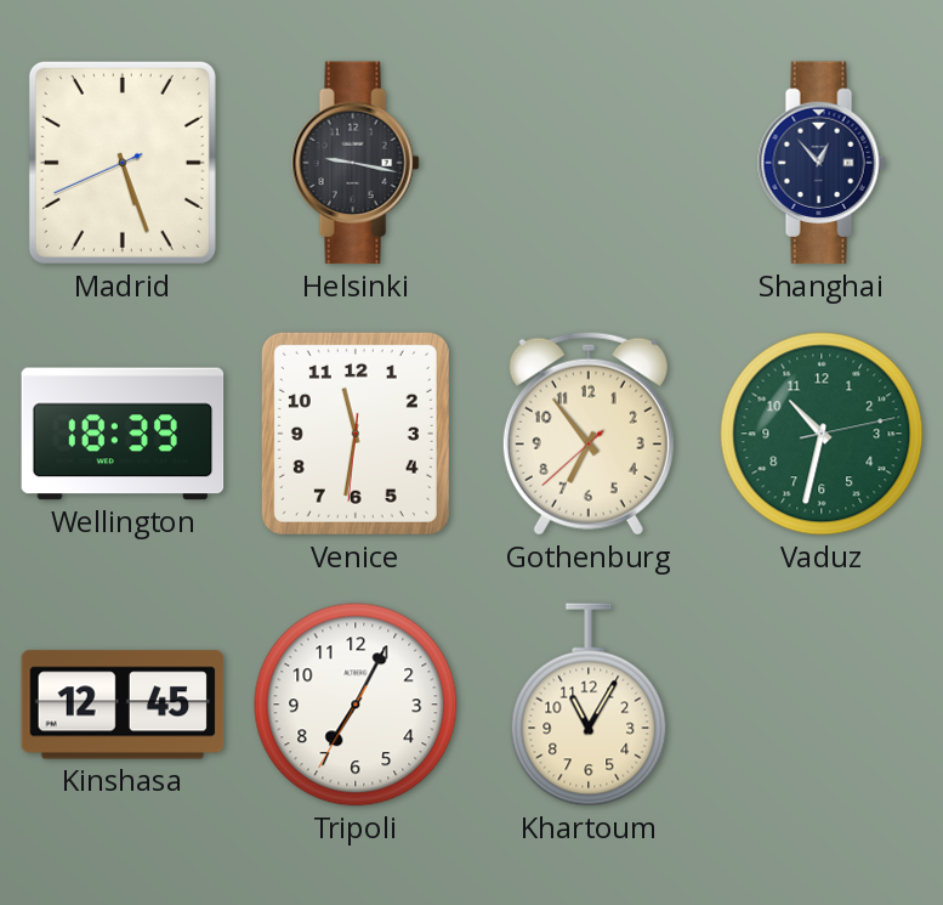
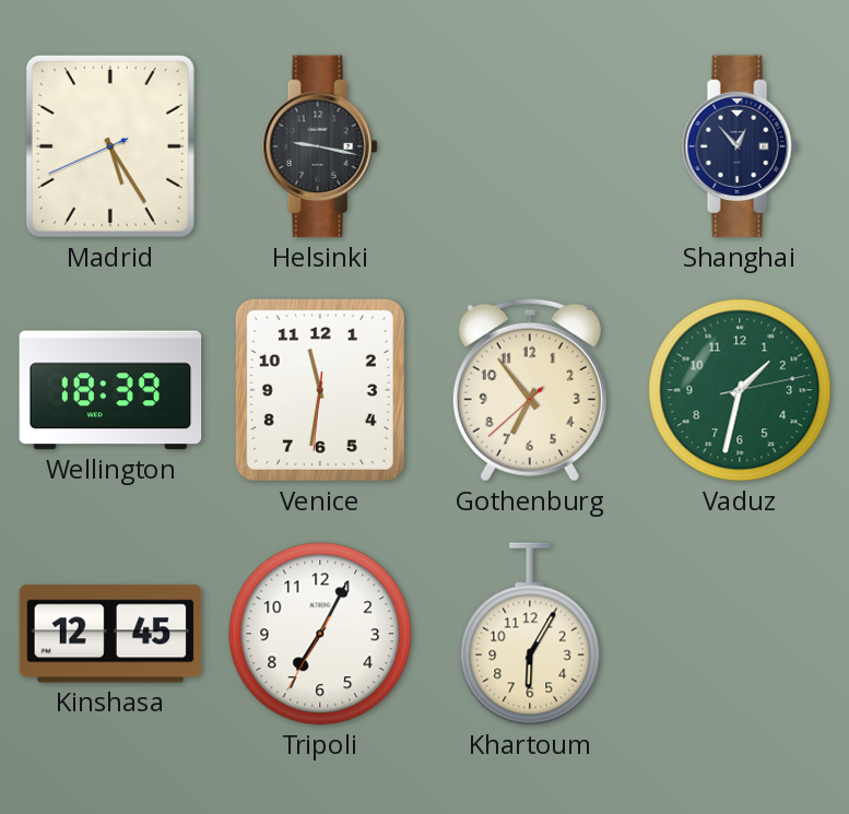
Madrid: 5:26 -> 5:24
Vaduz: 10:32 -> 1:32
Khartoum: 11:05 -> 6:05
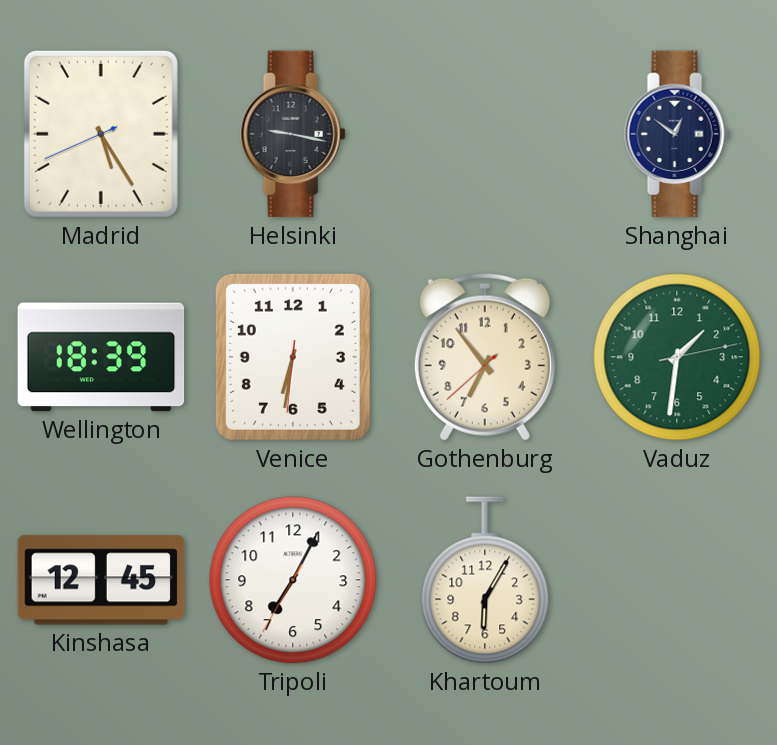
Shanghai: 12:53 -> 12:51
Venice: 11:31 -> 6:31
Vaduz: 1:32 -> 1:31
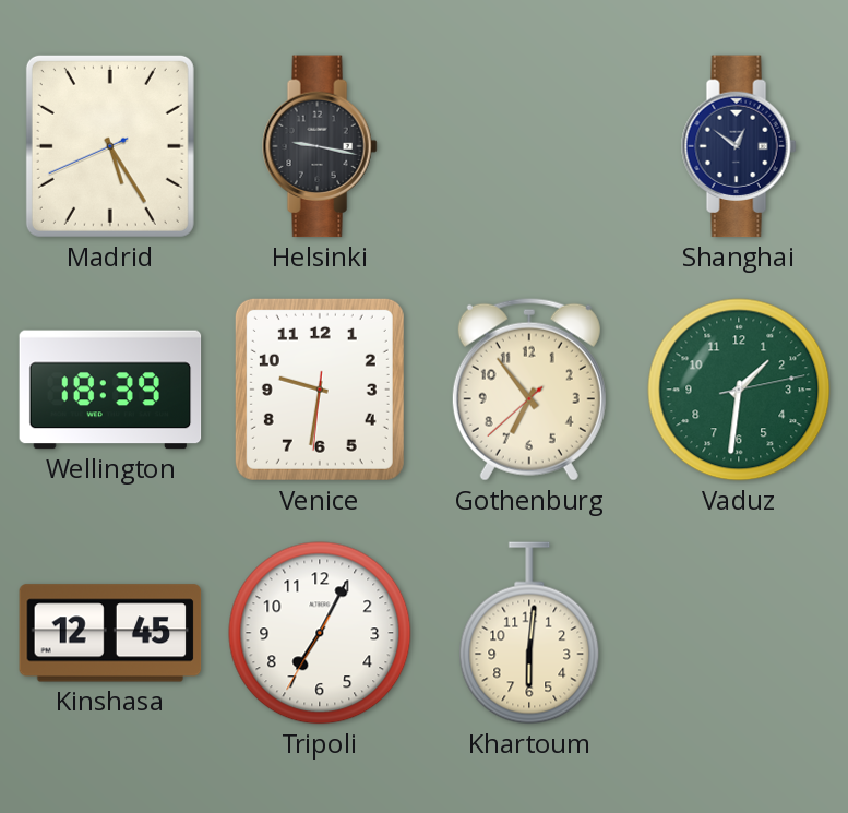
Venice: 6:31 -> 9:31
Khartoum: 6:05 -> 6:01
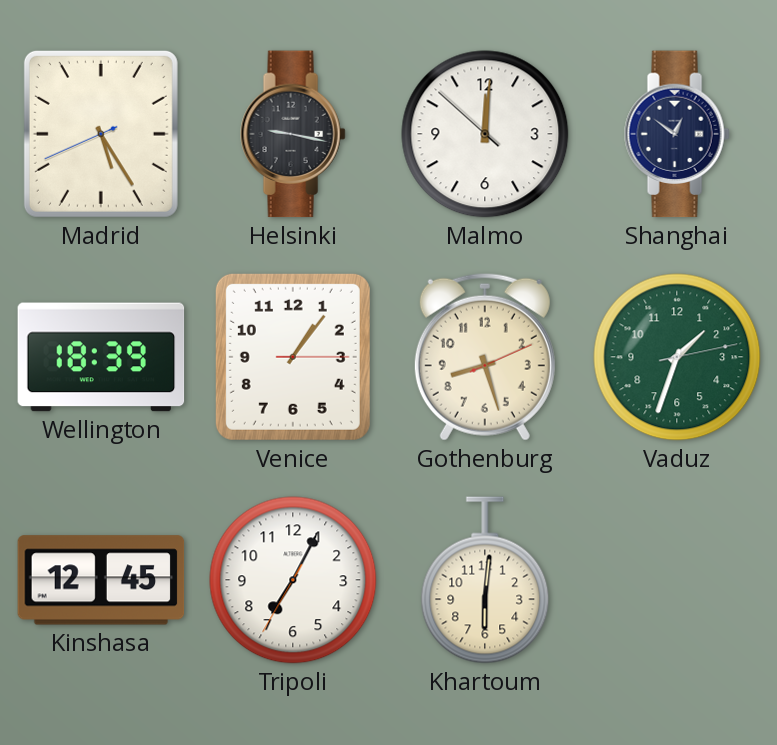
Malmo: none -> 12:00
Venice: 9:31 -> 1:06
Gothenburg: 6:53 -> 8:27
Vaduz: 1:31 -> 1:33
